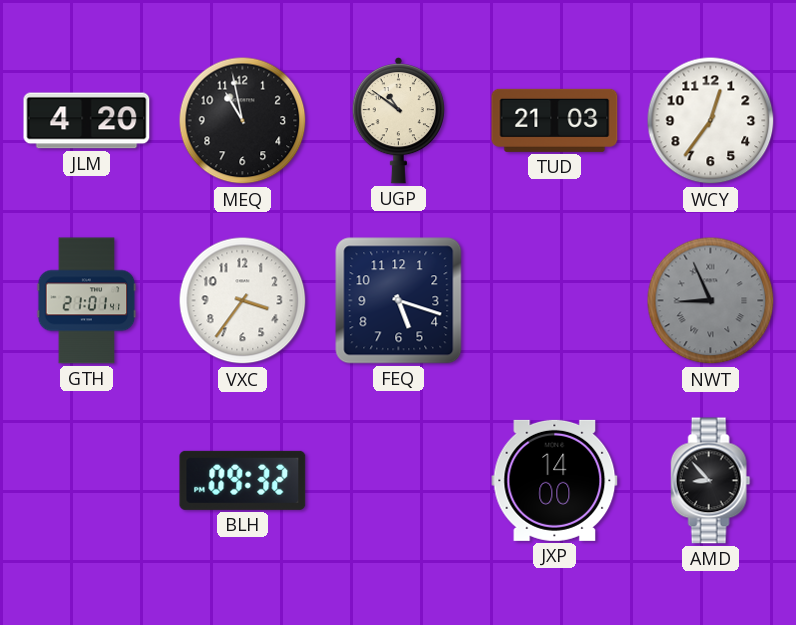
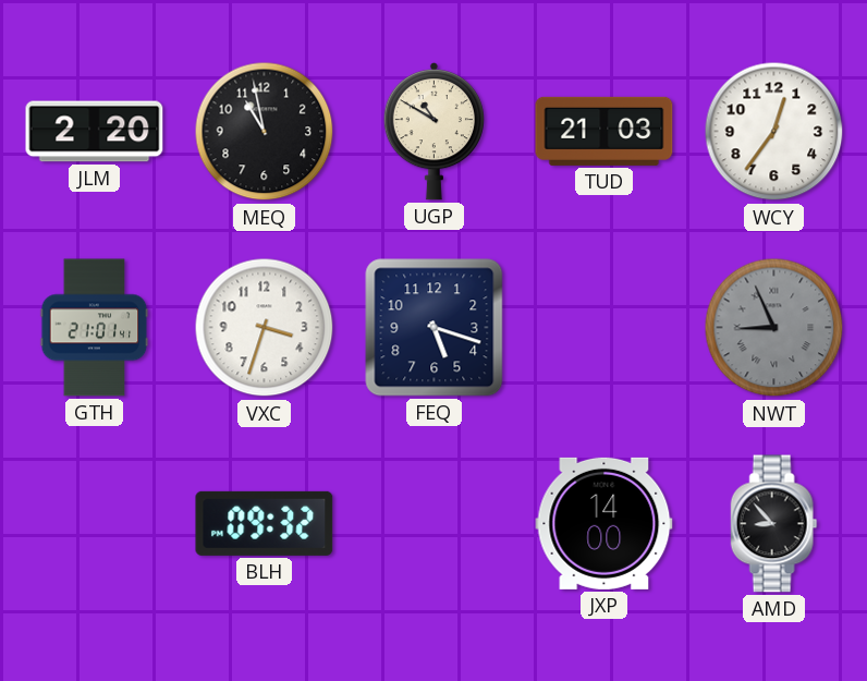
JLM: 4:20 -> 2:20
UGP: 10:51 -> 10:50
VXC: 3:36 -> 3:33
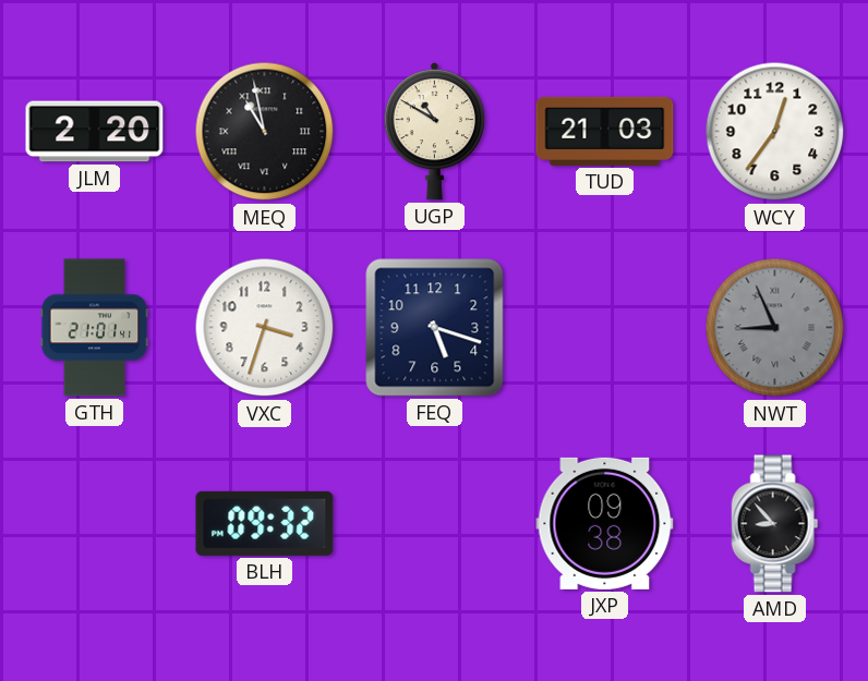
MEQ numerals: Arabic -> Roman
JXP: 14:00 -> 09:38
